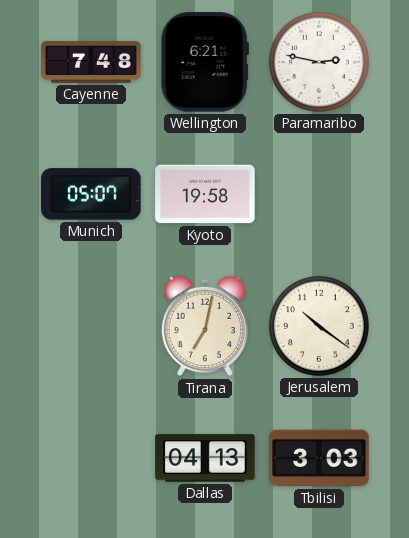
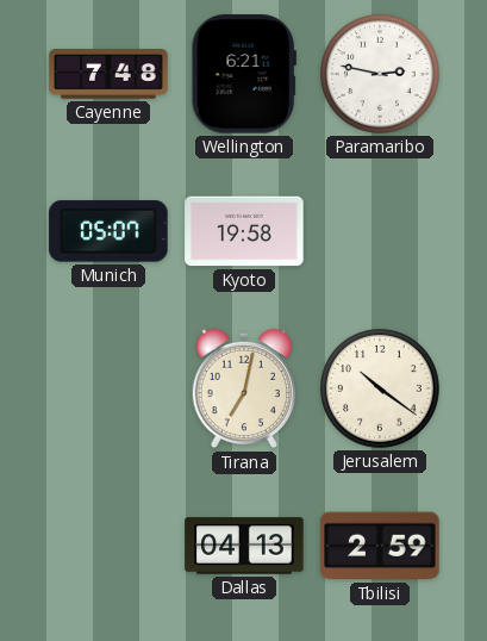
Tbilisi: 3:03 -> 2:59
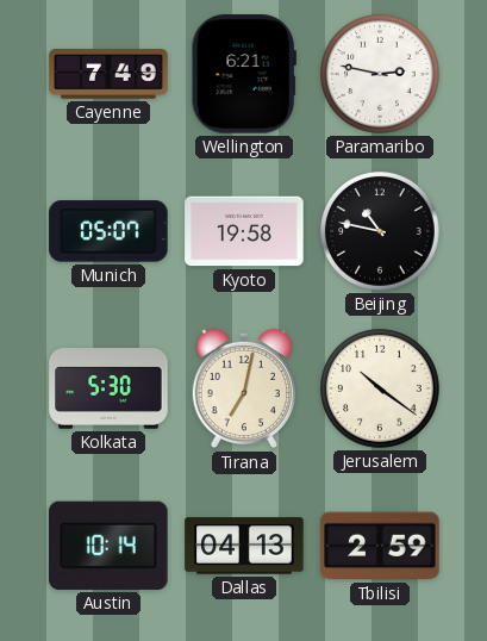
Cayenne: 7:48 -> 7:49
Beijing: none -> 10:47
Kolkata: none -> 5:30
Austin: none -> 10:14
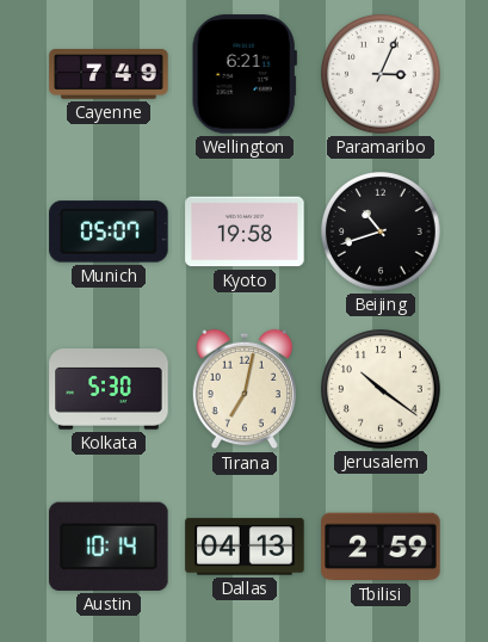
Paramaribo: 2:47 -> 3:04
Beijing: 10:47 -> 10:42
